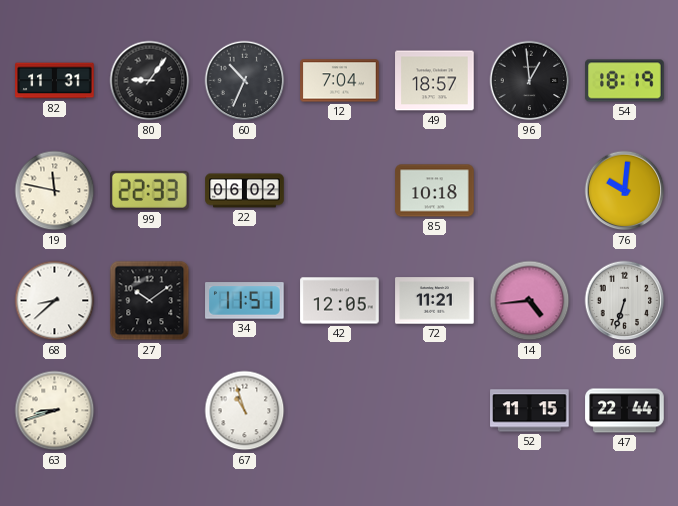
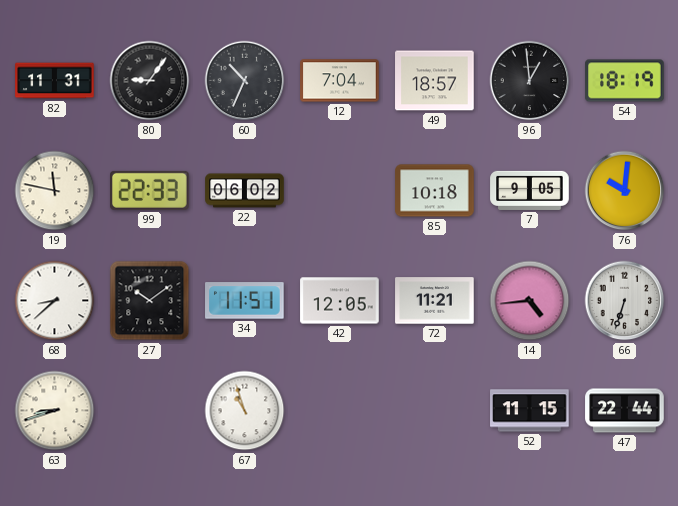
7: none -> 9:05
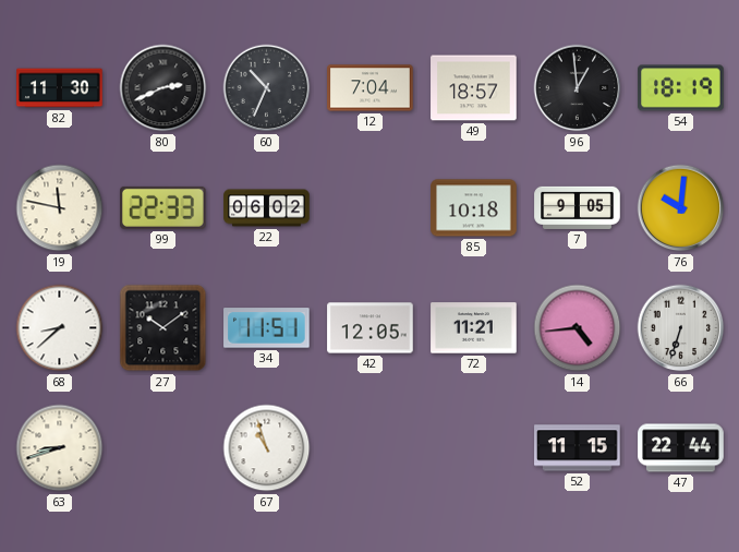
82: 11:31 -> 11:30
80: 9:06 -> 2:41
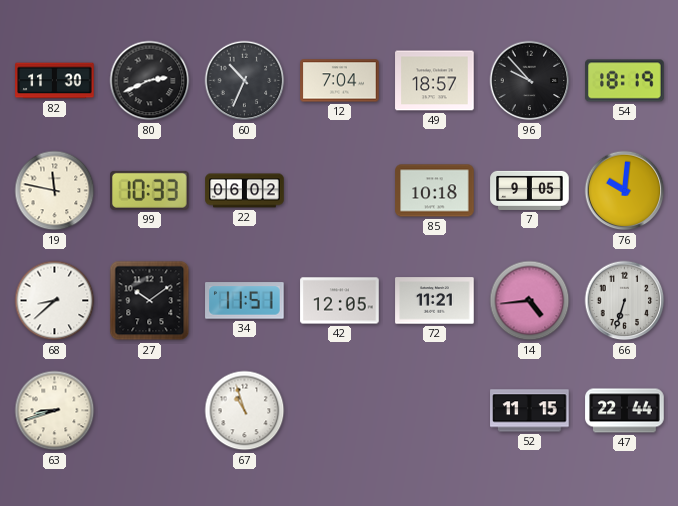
96: 12:59 -> 9:53
99: 22:33 -> 10:33
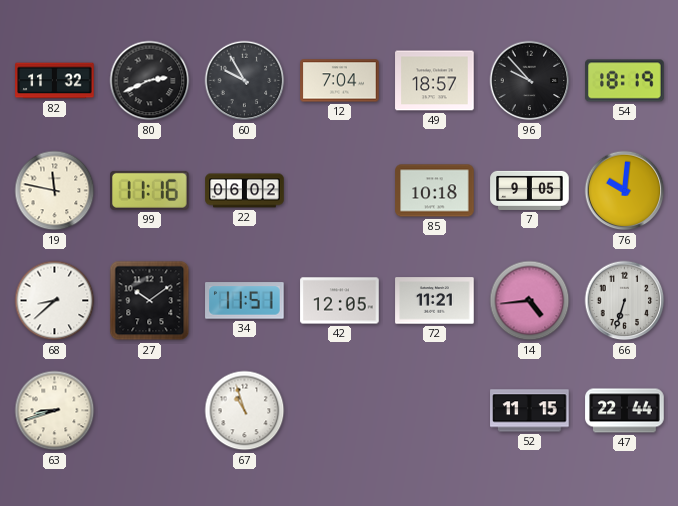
82: 11:30 -> 11:32
60: 10:34 -> 9:55
99: 10:33 -> 11:16
